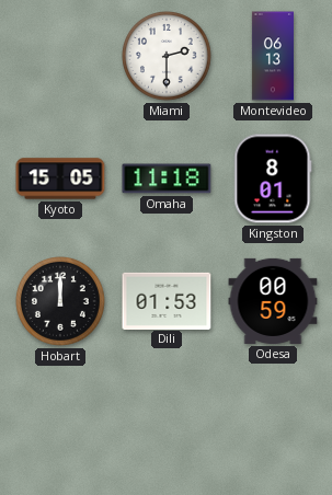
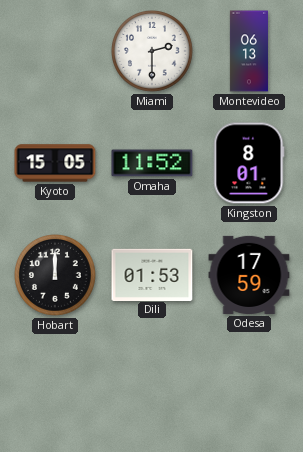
Omaha: 11:18 -> 11:52
Odesa: 00:59 -> 17:59
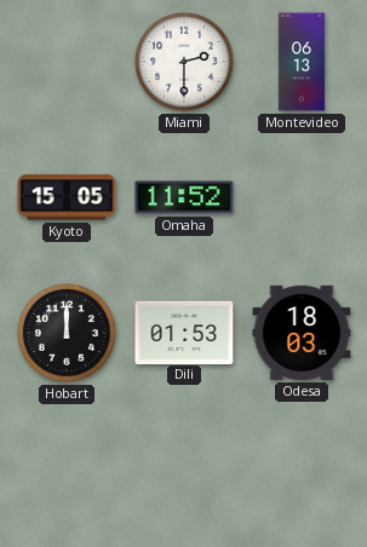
Kingston: 8:01 -> none
Odesa: 17:59 -> 18:03
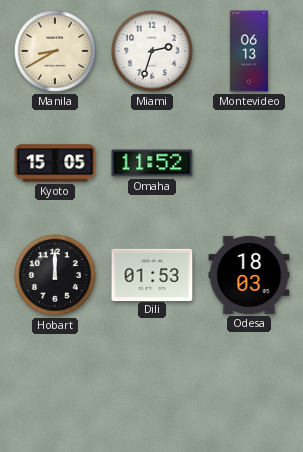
Manila: none -> 8:40
Miami: 2:30 -> 2:33
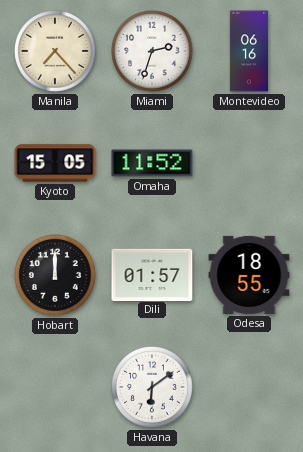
Manila: 8:40 -> 7:23
Montevideo: 06:13 -> 06:16
Dili: 01:53 -> 01:57
Odesa: 18:03 -> 18:55
Havana: none -> 6:09
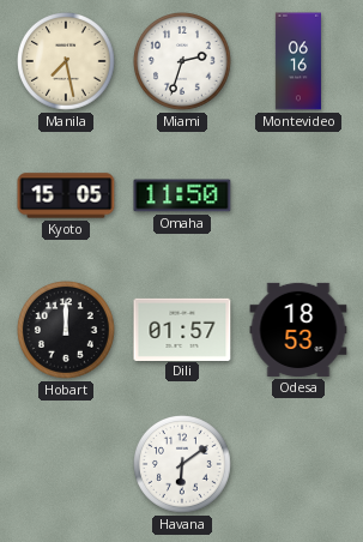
Manila: 7:23 -> 7:28
Omaha: 11:52 -> 11:50
Odesa: 18:55 -> 18:53
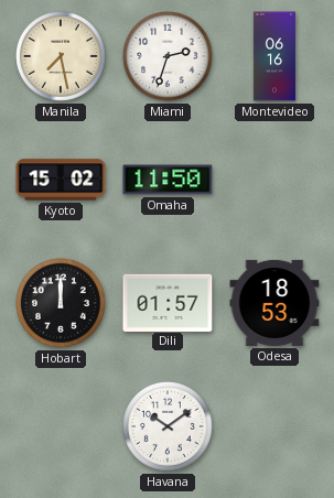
Kyoto: 15:05 -> 15:02
Havana: 6:09 -> 10:09
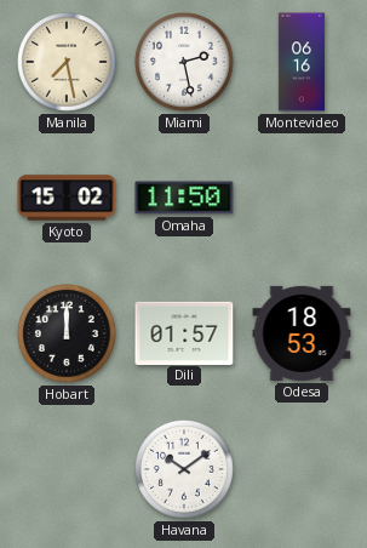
Miami: 2:33 -> 2:28
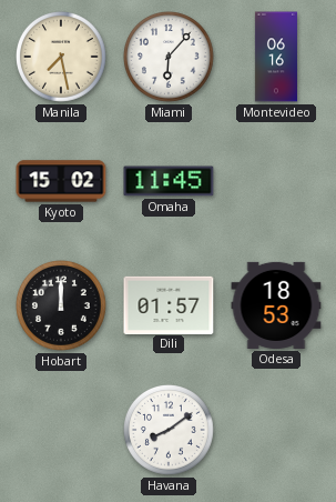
Miami: 2:28 -> 6:07
Omaha: 11:50 -> 11:45
Havana: 10:09 -> 8:09
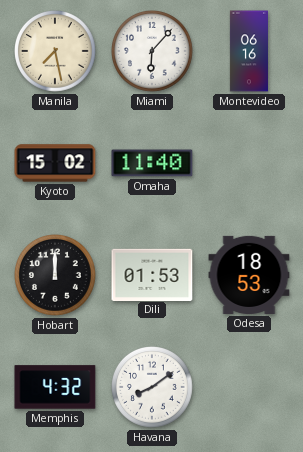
Omaha: 11:45 -> 11:40
Dili: 01:57 -> 01:53
Memphis: none -> 4:32
